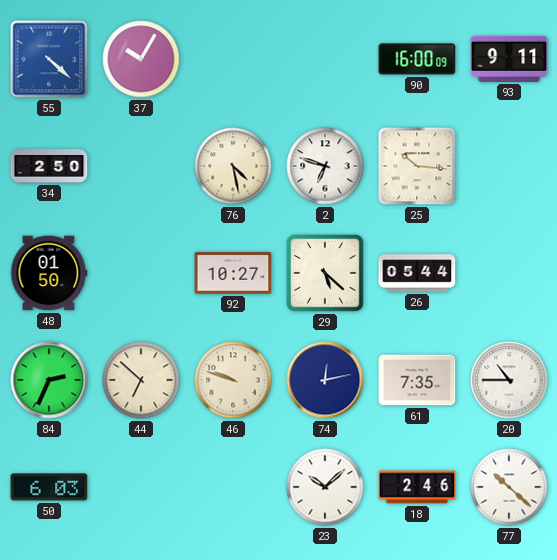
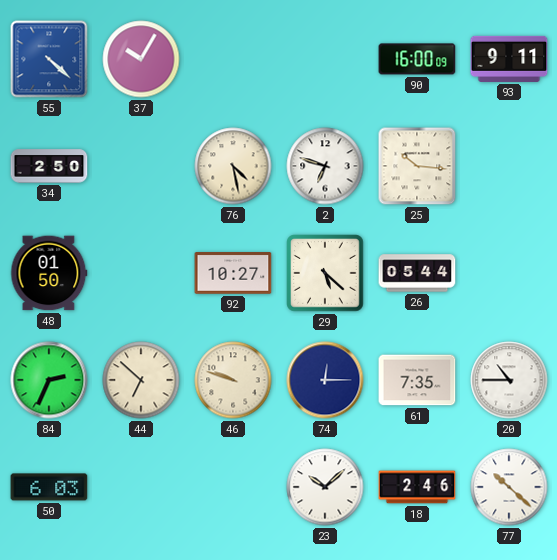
74: 12:13 -> 12:15
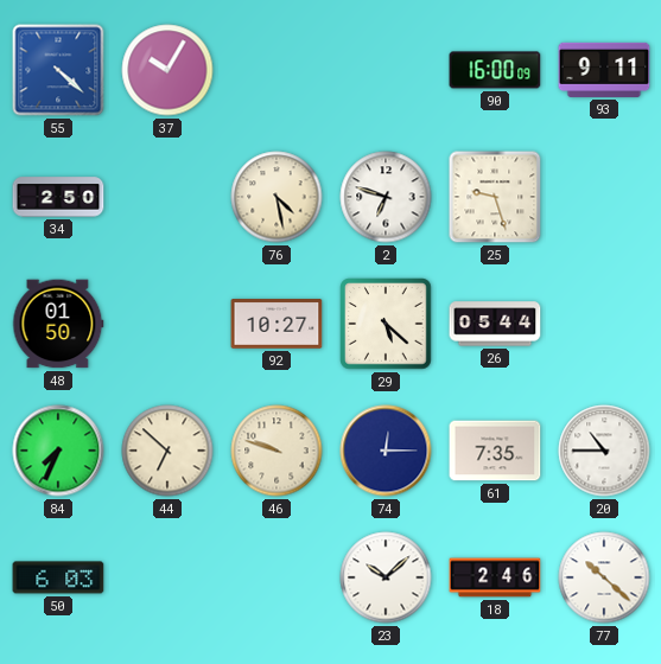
25: 10:16 -> 9:27
84: 2:34 -> 7:34
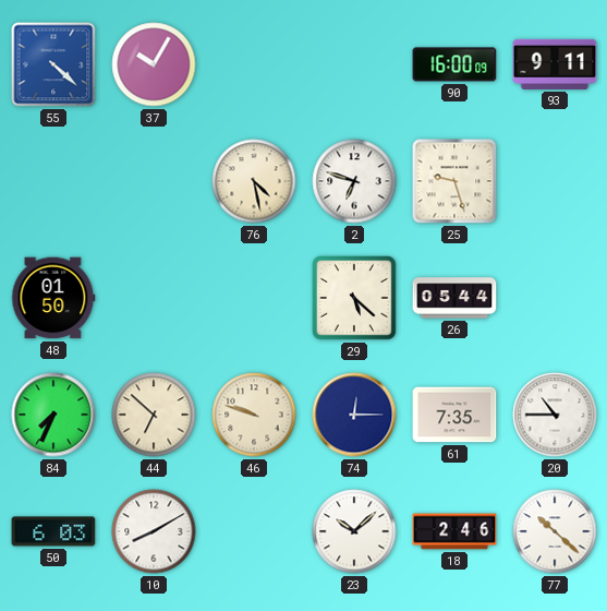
34: 2:50 -> none
92: 10:27 -> none
10: none -> 8:10
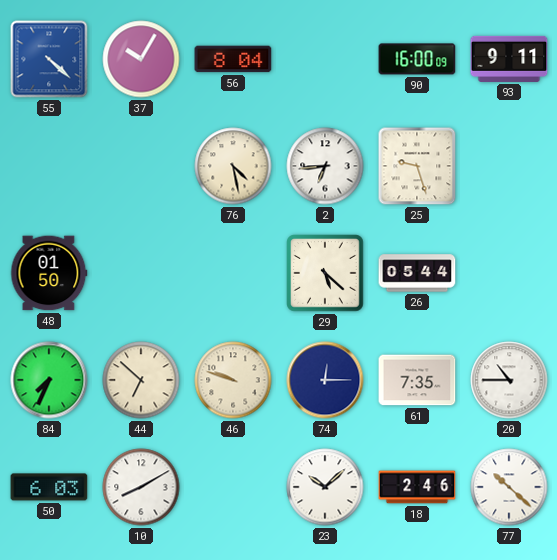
56: none -> 8:04
2: 6:48 -> 6:44
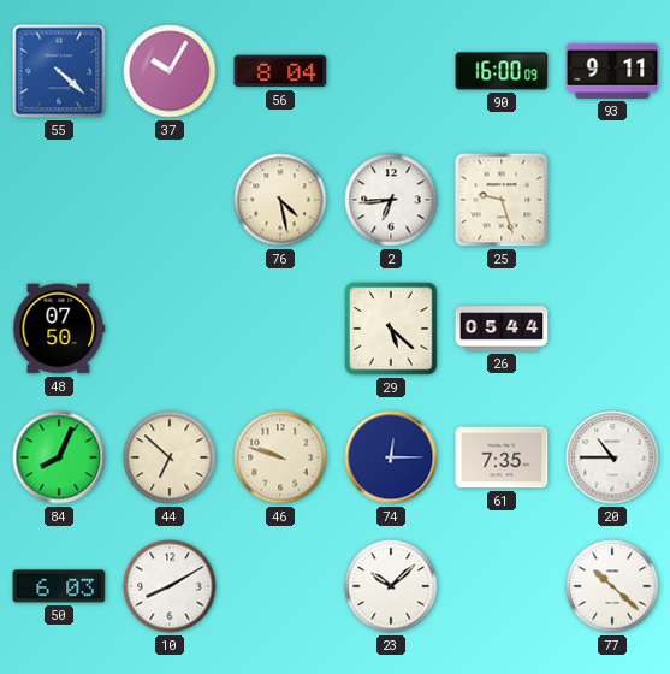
48: 01:50 -> 07:50
84: 7:34 -> 8:04
18: 2:46 -> none
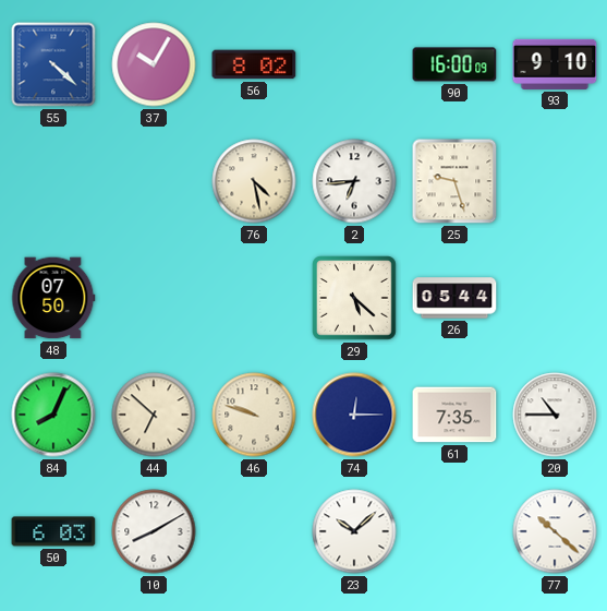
56: 8:04 -> 8:02
93: 9:11 -> 9:10
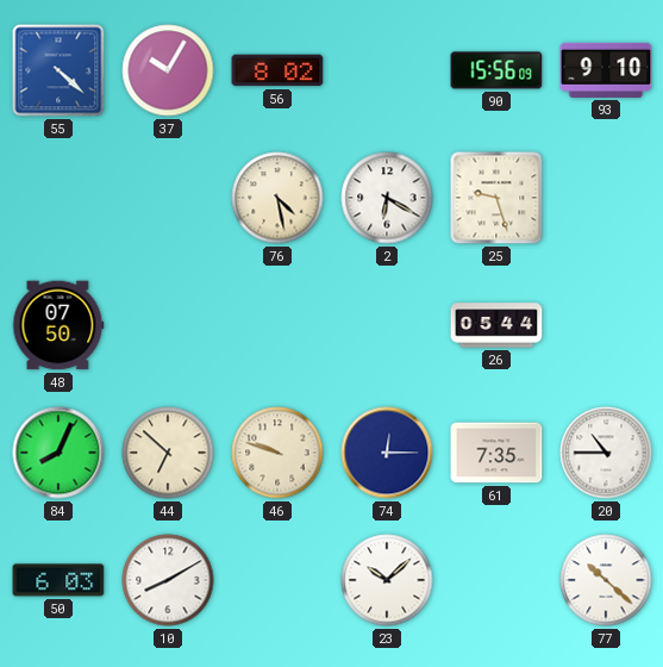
90: 16:00 -> 15:56
2: 6:44 -> 6:20
29: 5:22 -> none
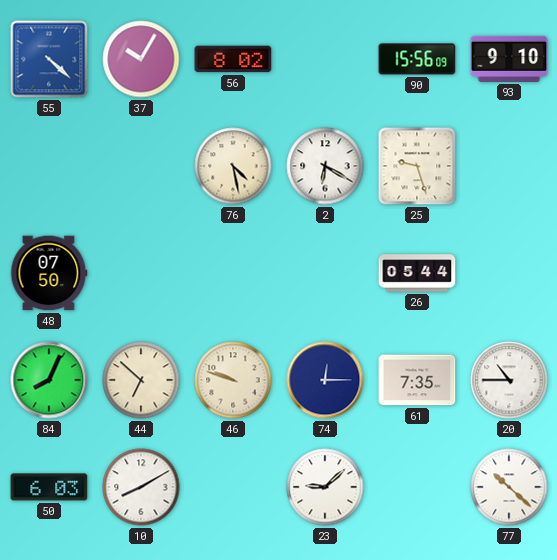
23: 10:08 -> 9:08
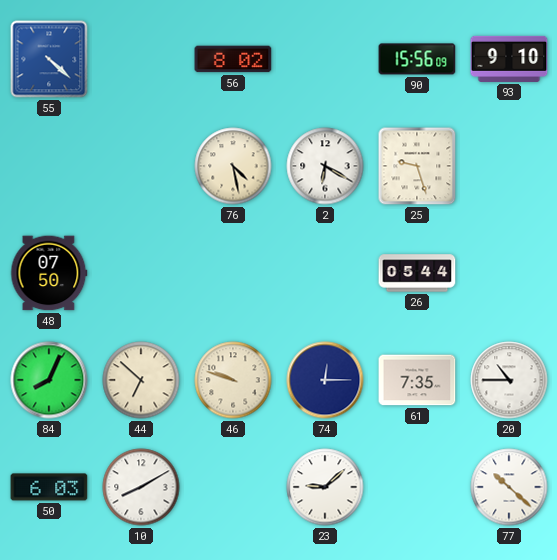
37: 10:05 -> none
